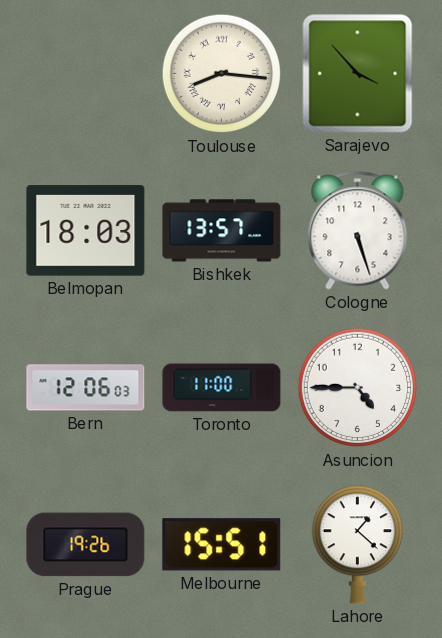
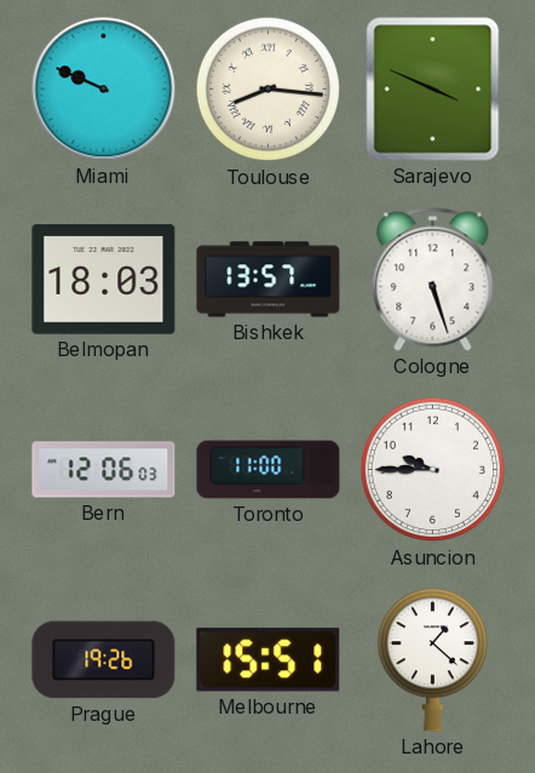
Miami: none -> 9:49
Sarajevo: 3:53 -> 3:49
Asuncion: 4:45 -> 9:45
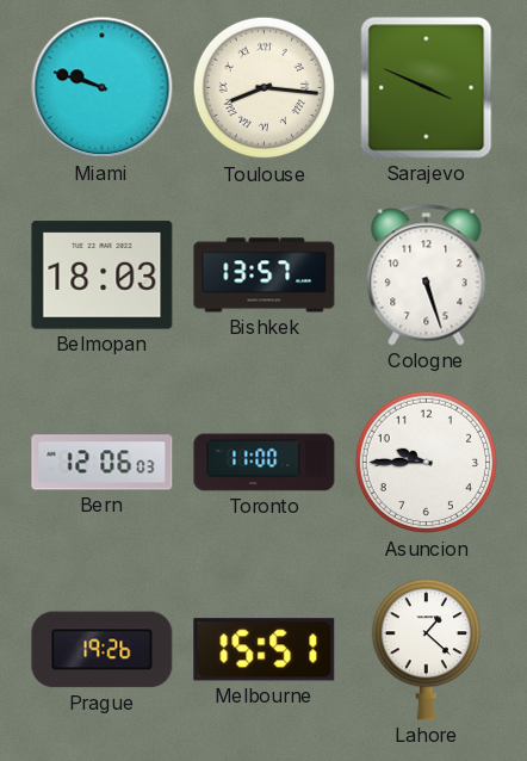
Miami: 9:49 -> 9:48
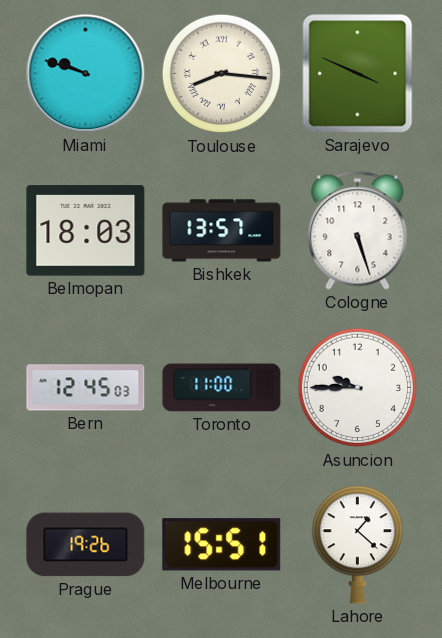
Bern: 12:06 -> 12:45
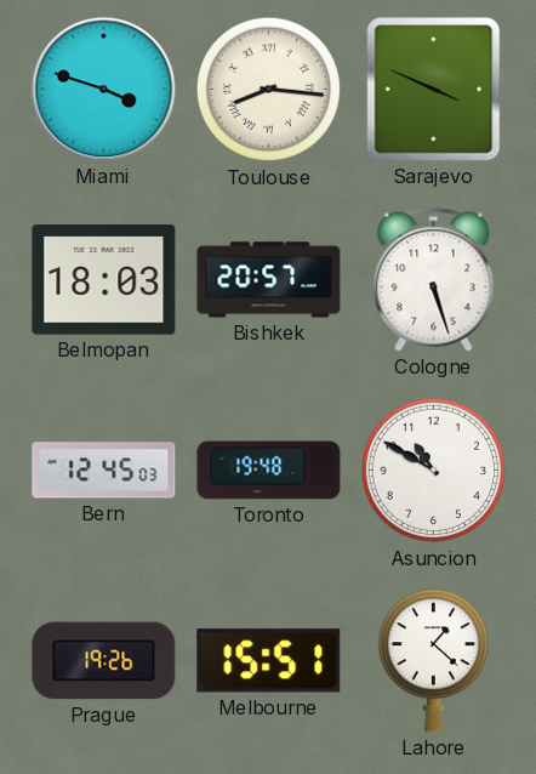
Miami: 9:48 -> 3:48
Bishkek: 13:57 -> 20:57
Toronto: 11:00 -> 19:48
Asuncion: 9:45 -> 10:50
